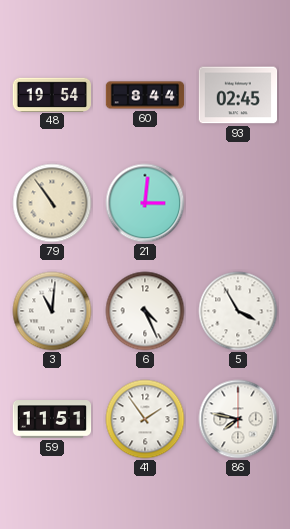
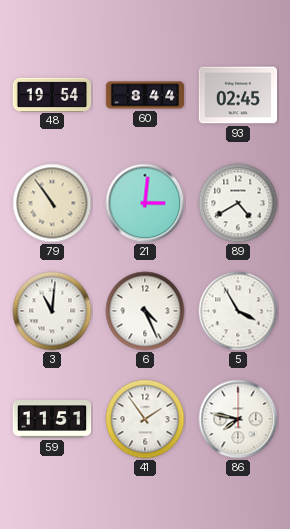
89: none -> 4:40
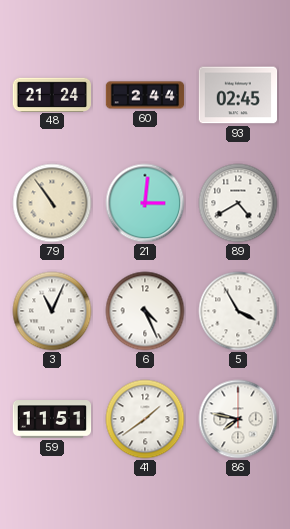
48: 19:54 -> 21:24
60: 8:44 -> 2:44
3: 11:01 -> 11:04
41: 1:54 -> 1:39
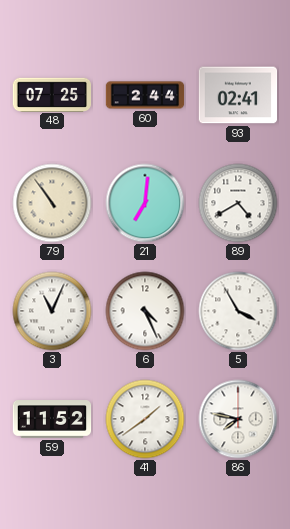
48: 21:24 -> 07:25
93: 02:45 -> 02:41
21: 3:01 -> 7:01
59: 11:51 -> 11:52
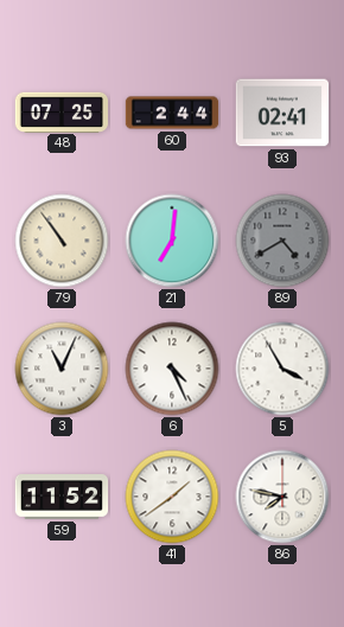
89 dial: white -> grey
